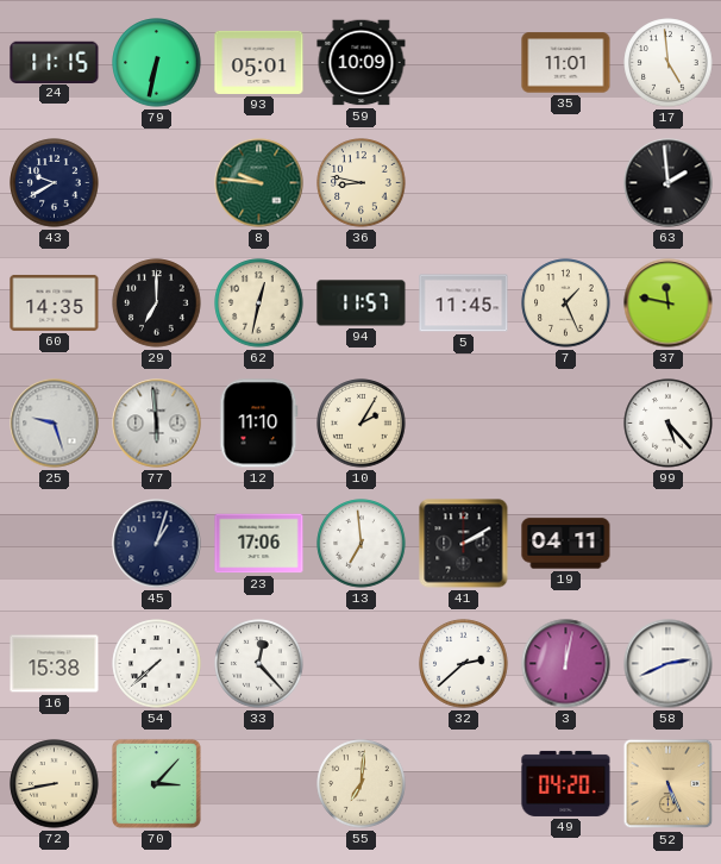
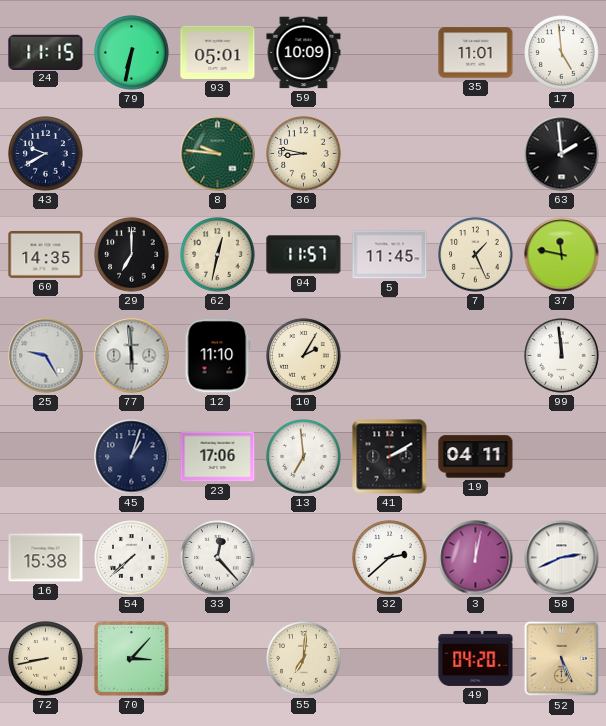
25: 9:27 -> 9:25
99: 5:23 -> 11:59
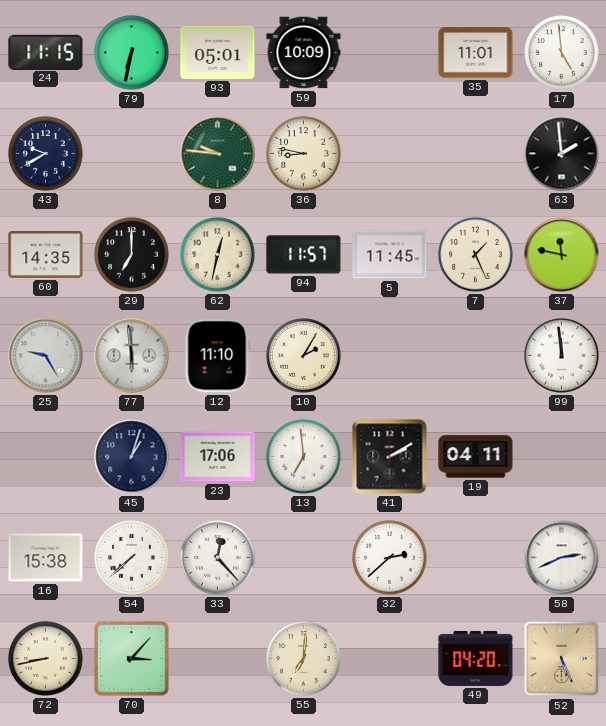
3: 12:02 -> none
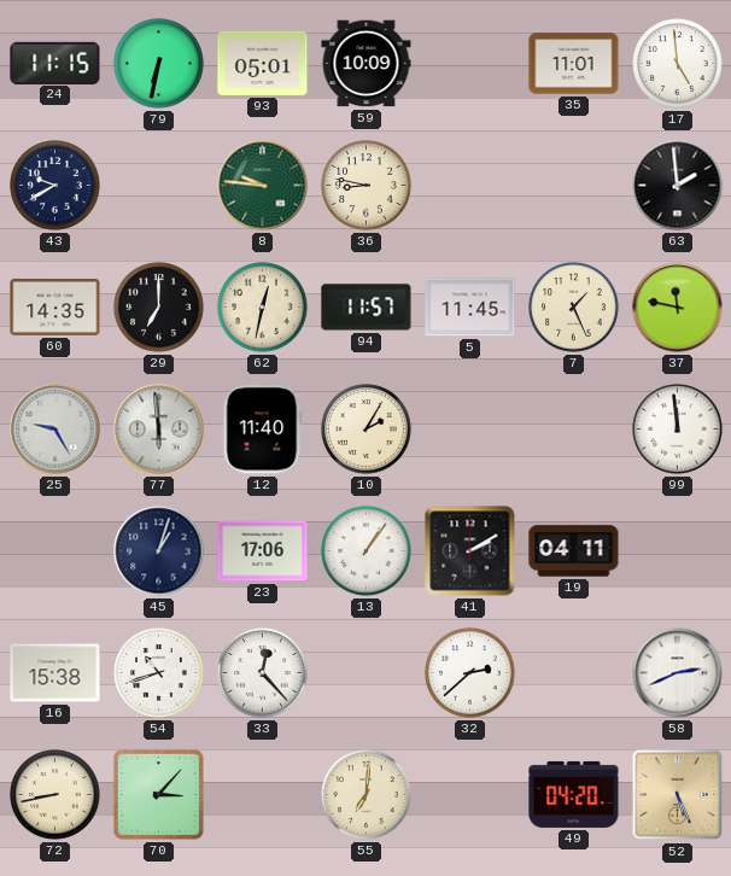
12: 11:10 -> 11:40
13: 6:59 -> 1:06
54: 7:38 -> 10:42
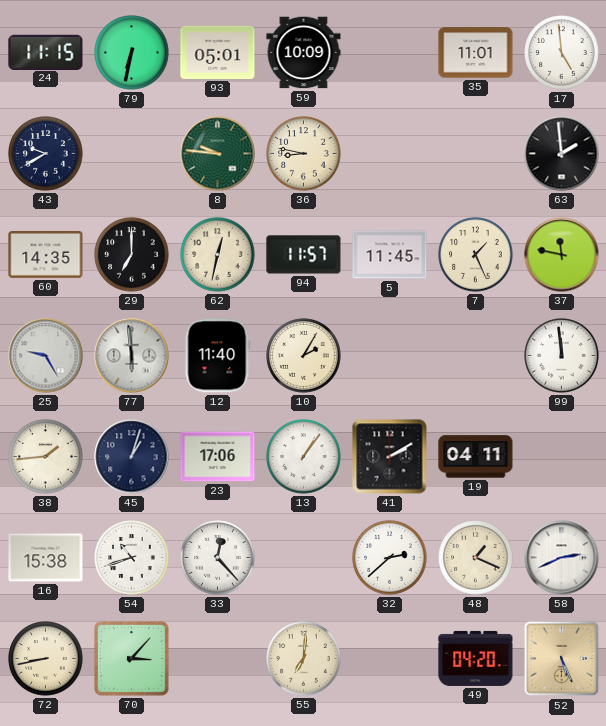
38: none -> 1:44
48: none -> 1:19
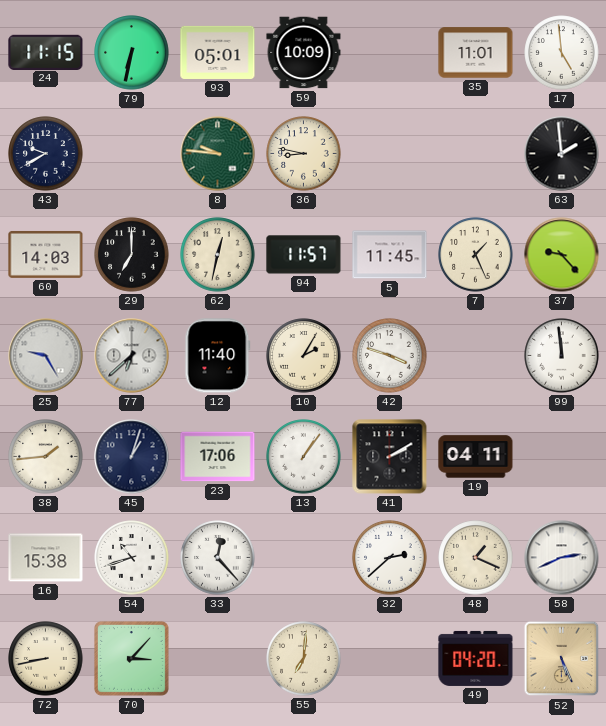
60: 14:35 -> 14:03
37: 11:47 -> 9:23
77: 5:59 -> 6:38
42: none -> 3:48
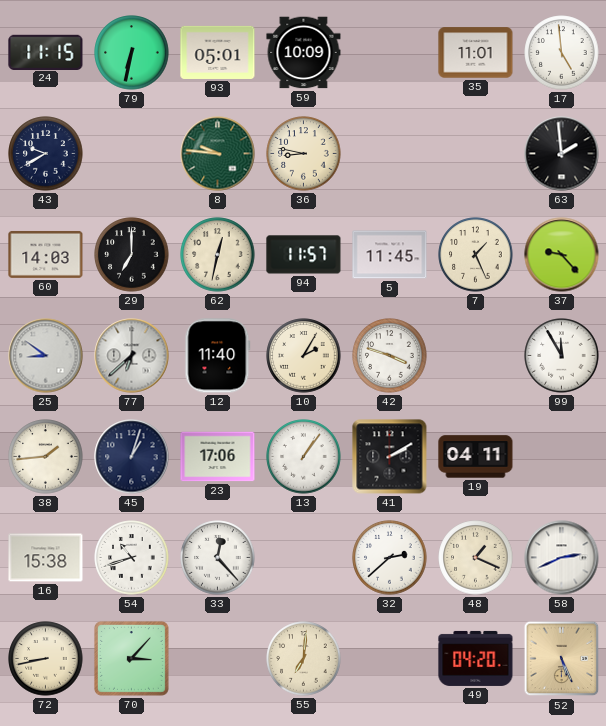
25: 9:25 -> 8:51
99: 11:59 -> 11:55
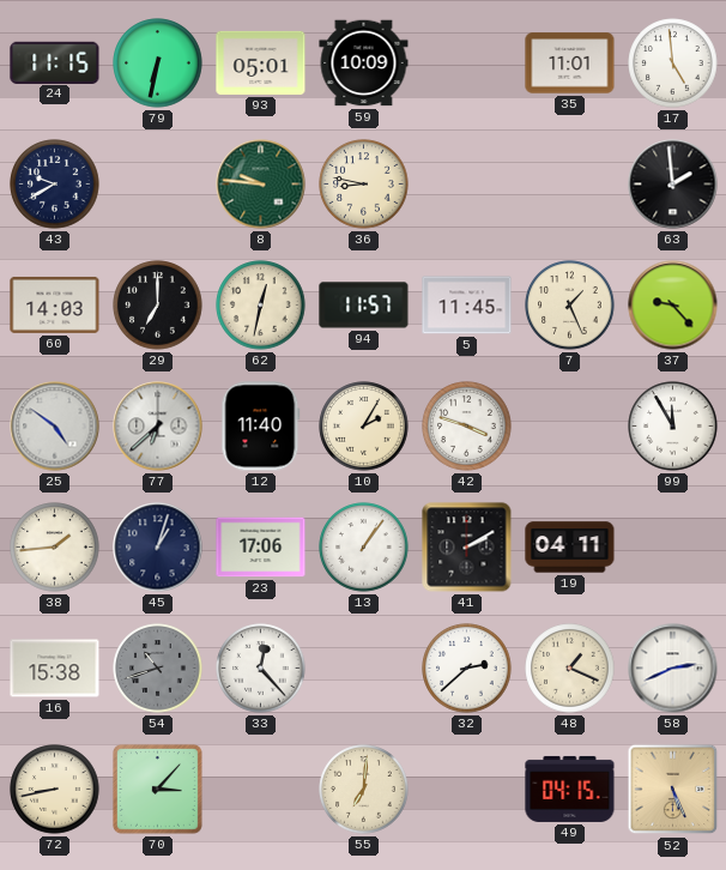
25: 8:51 -> 4:51
54 dial: white -> grey
49: 04:20 -> 04:15
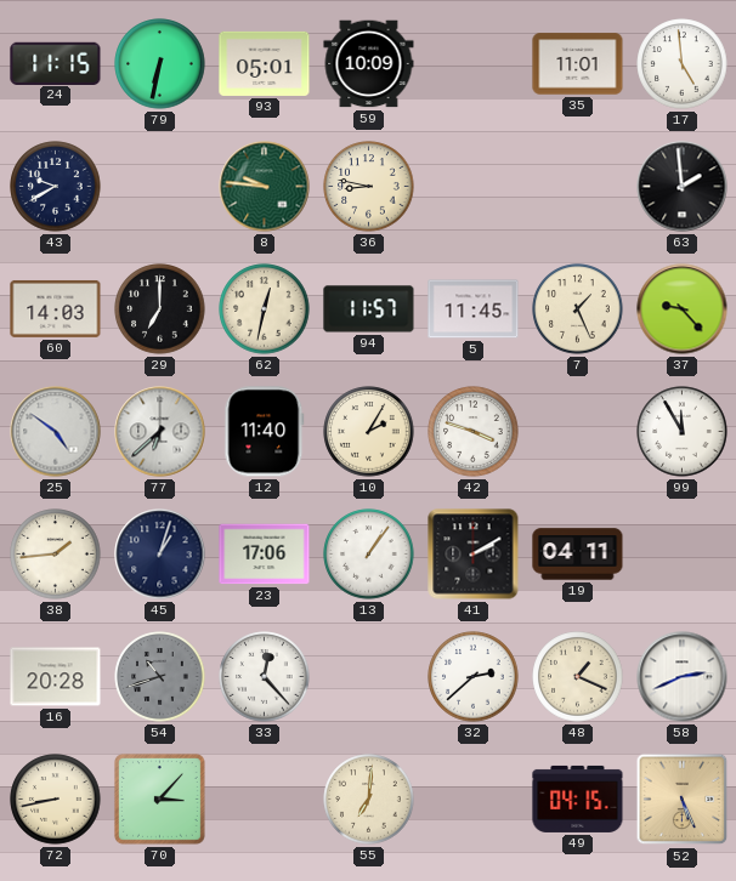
16: 15:38 -> 20:28
